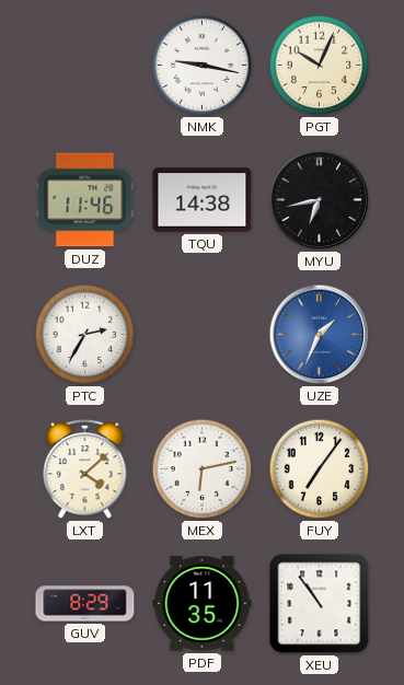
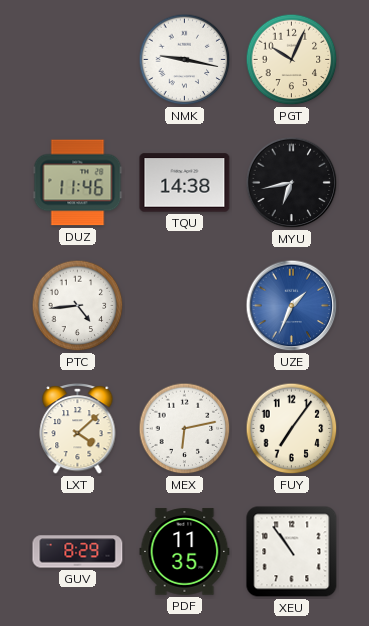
PTC: 2:35 -> 4:44
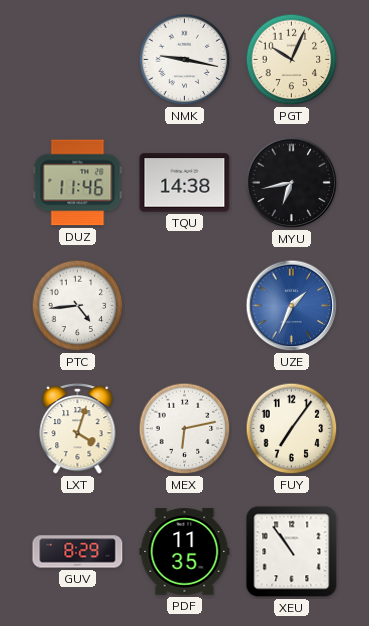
LXT: 4:08 -> 4:03
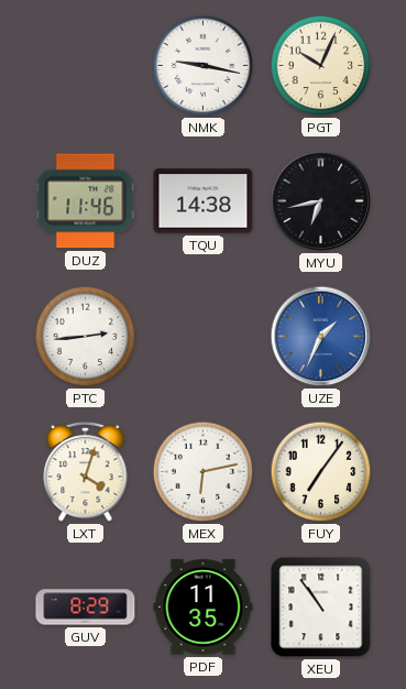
PTC: 4:44 -> 2:44
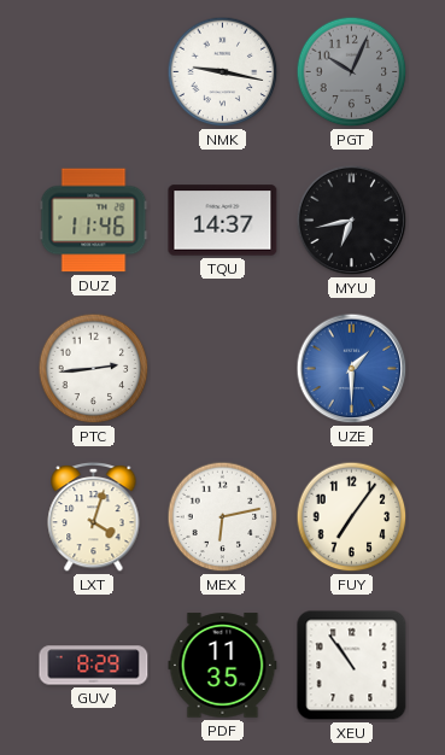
PGT dial: cream -> grey
TQU: 14:38 -> 14:37
UZE: 1:34 -> 1:30
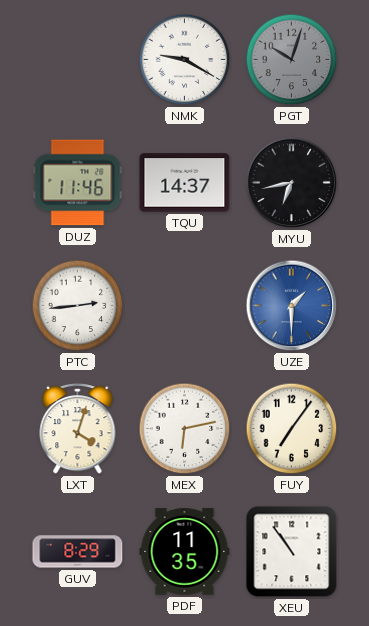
NMK: 9:17 -> 9:20
PGT: 10:04 -> 10:03
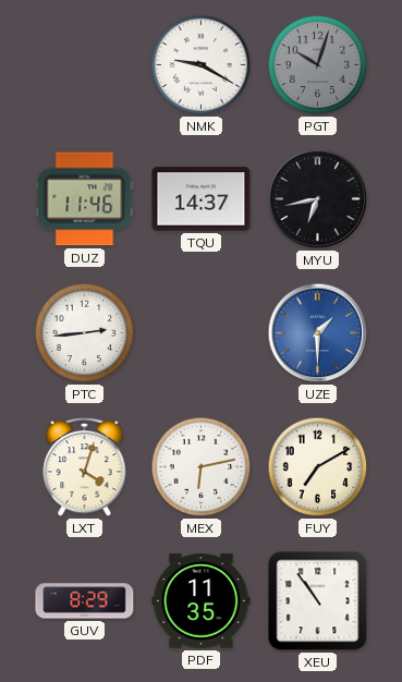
FUY: 7:06 -> 7:10
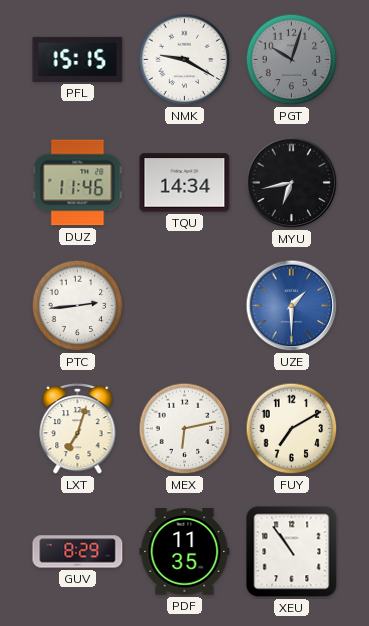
PFL: none -> 15:15
TQU: 14:37 -> 14:34
LXT: 4:03 -> 7:03
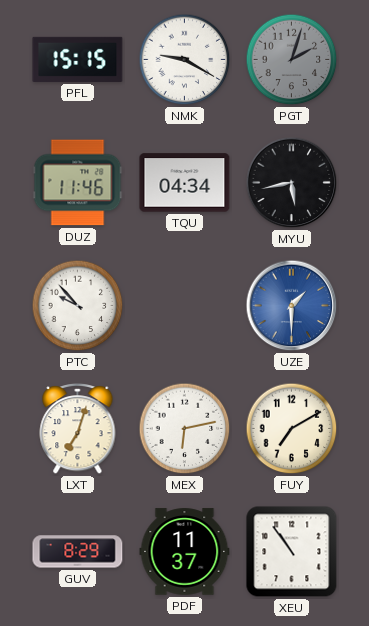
PGT: 10:03 -> 2:03
TQU: 14:34 -> 04:34
MYU: 6:43 -> 5:43
PTC: 2:44 -> 9:53
PDF: 11:35 -> 11:37
